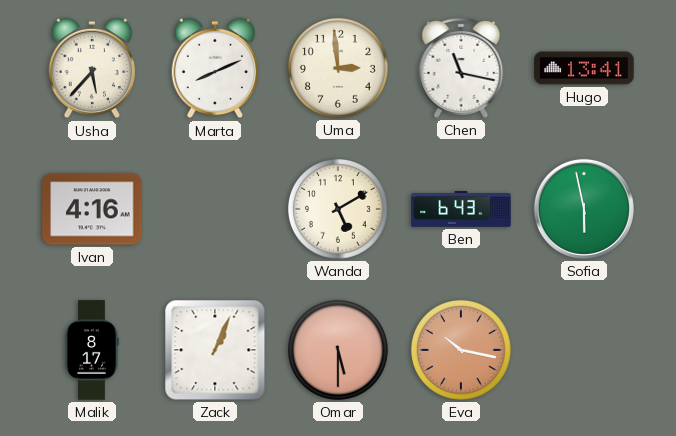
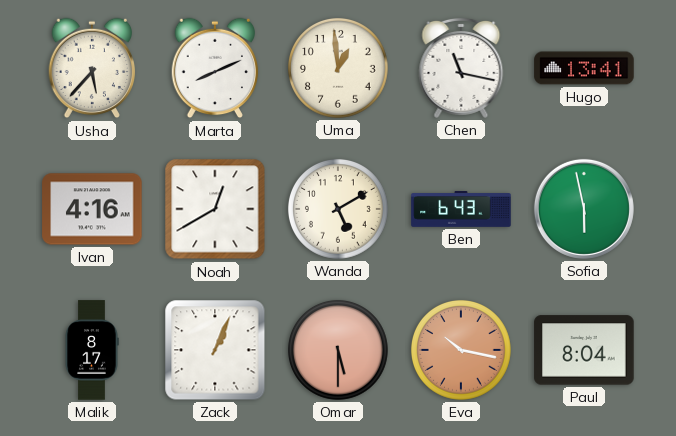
Uma: 2:59 -> 12:59
Noah: none -> 12:40
Paul: none -> 8:04
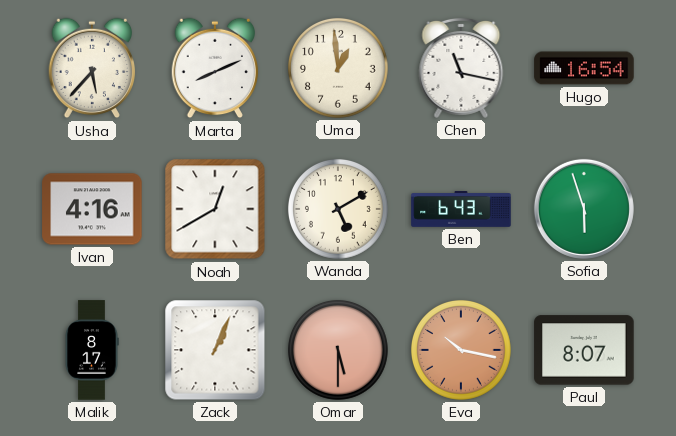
Hugo: 13:41 -> 16:54
Sofia: 5:58 -> 5:57
Paul: 8:04 -> 8:07
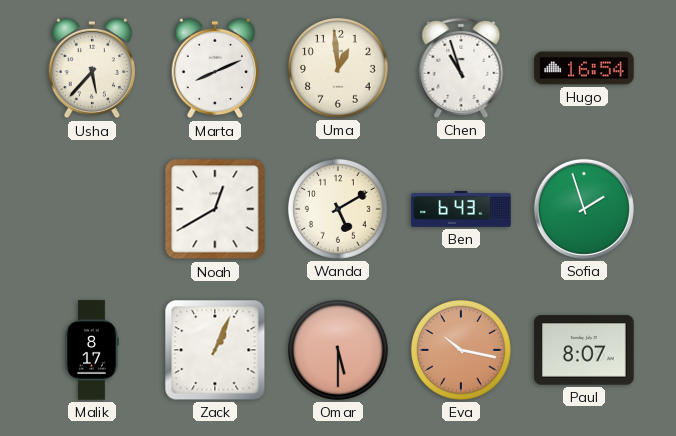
Chen: 11:17 -> 10:57
Ivan: 4:16 -> none
Sofia: 5:57 -> 1:57
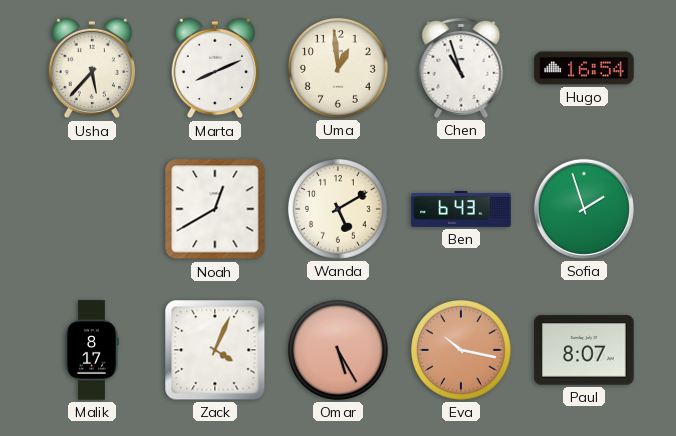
Zack: 1:04 -> 4:04
Omar: 5:30 -> 5:25
